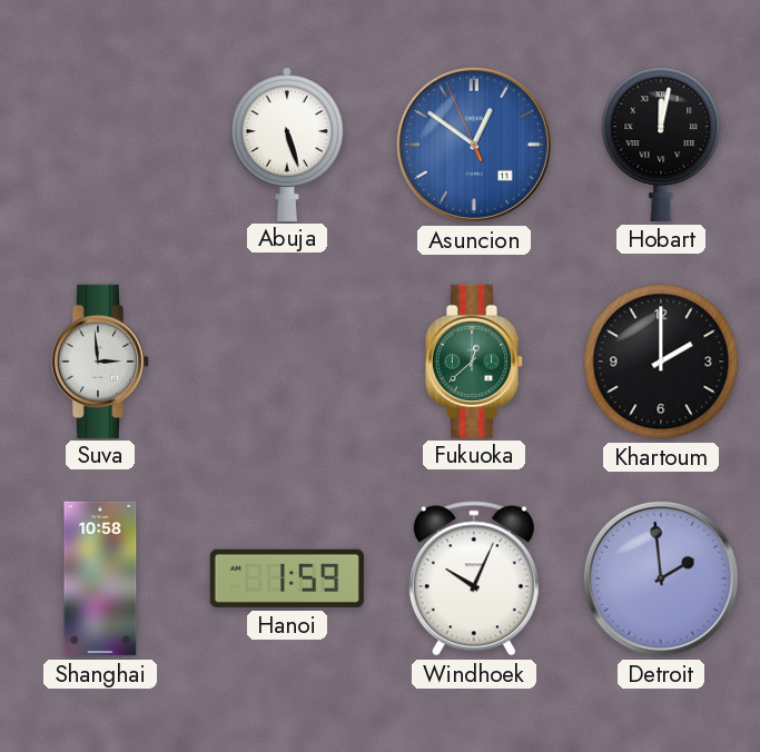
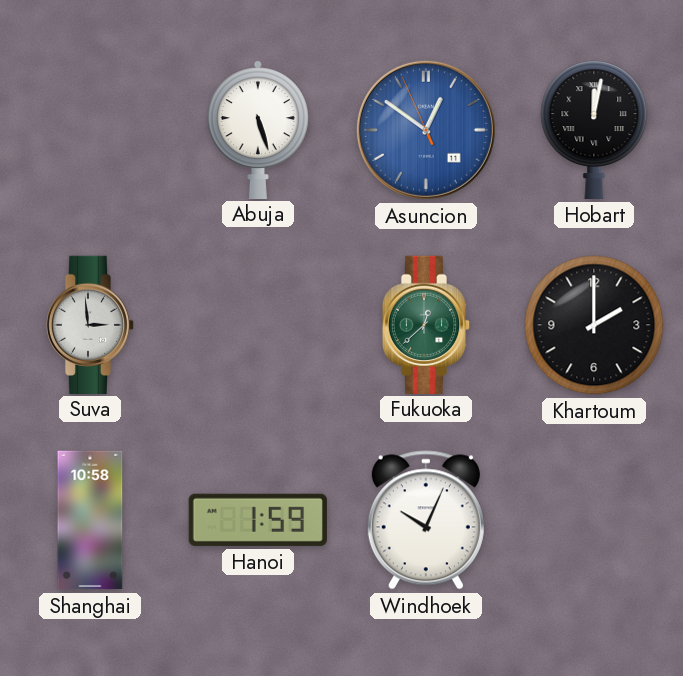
Detroit: 1:59 -> none
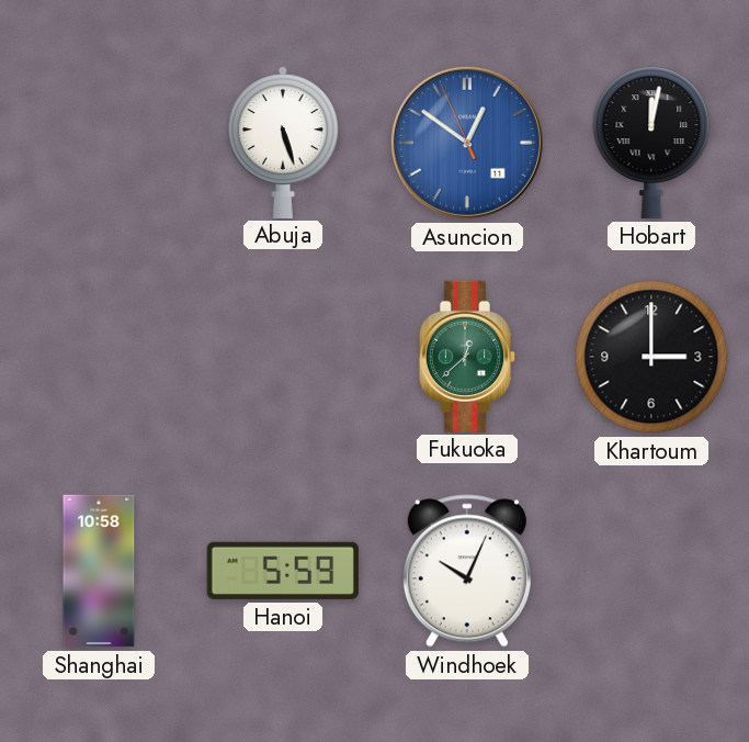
Suva: 2:59 -> none
Khartoum: 2:00 -> 3:00
Hanoi: 1:59 -> 5:59
